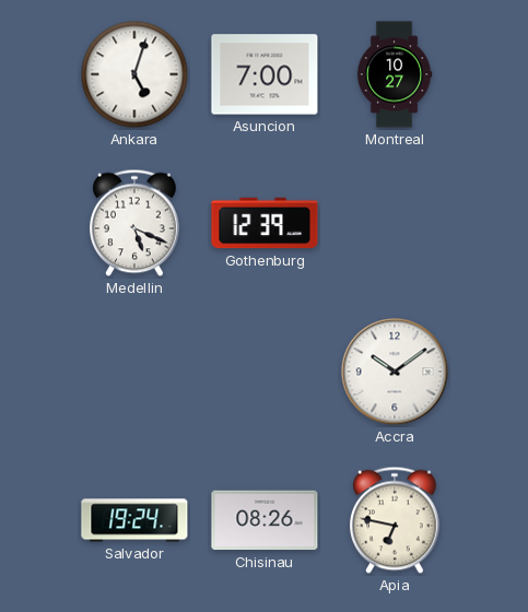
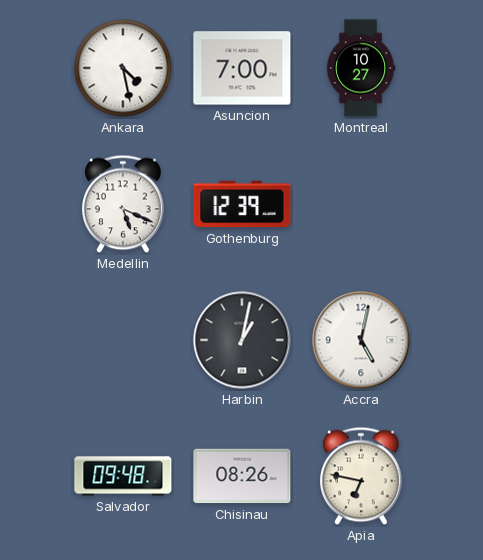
Ankara: 5:03 -> 4:28
Harbin: none -> 1:02
Accra: 10:09 -> 5:02
Salvador: 19:24 -> 09:48
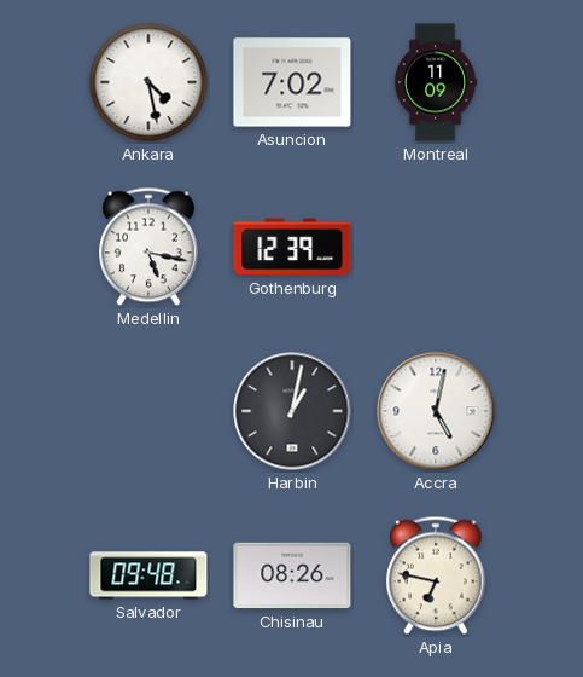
Asuncion: 7:00 -> 7:02
Montreal: 10:27 -> 11:09
Medellin: 5:19 -> 5:17
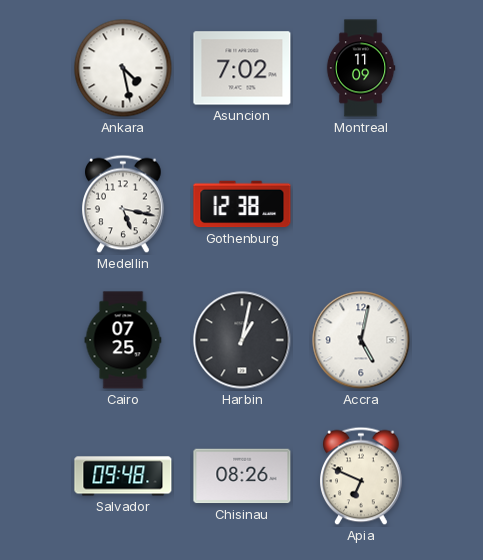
Gothenburg: 12:39 -> 12:38
Cairo: none -> 07:25
Apia: 6:47 -> 6:49
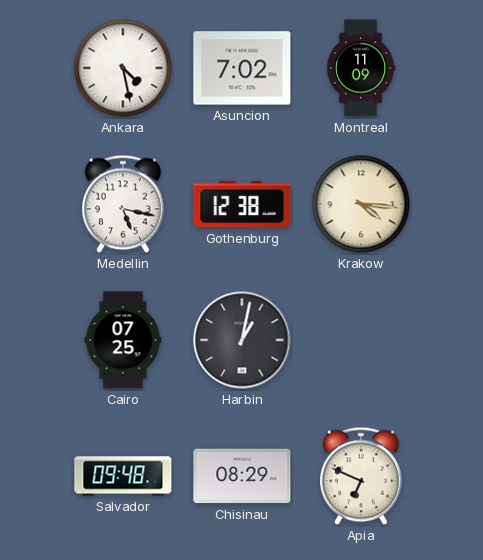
Krakow: none -> 4:16
Accra: 5:02 -> none
Chisinau: 08:26 -> 08:29
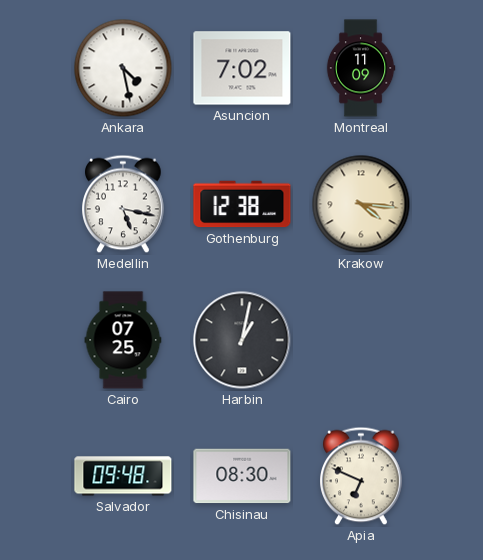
Chisinau: 08:29 -> 08:30
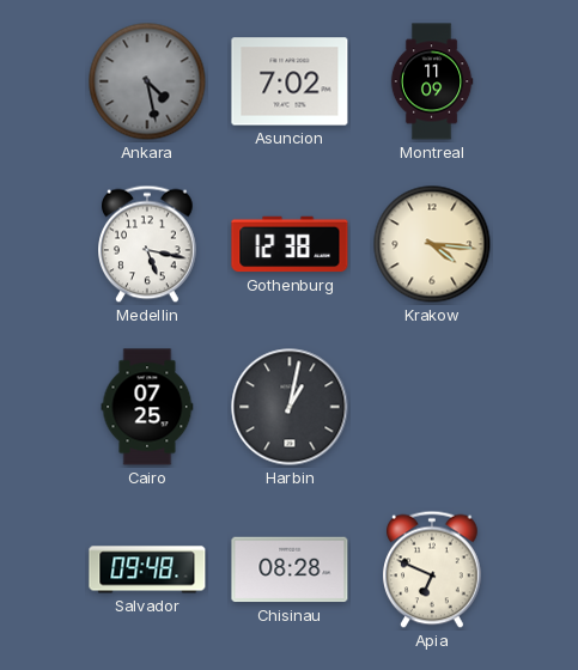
Ankara dial: white -> grey
Chisinau: 08:30 -> 08:28
